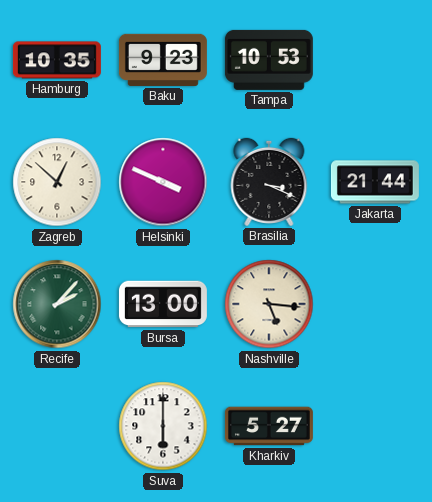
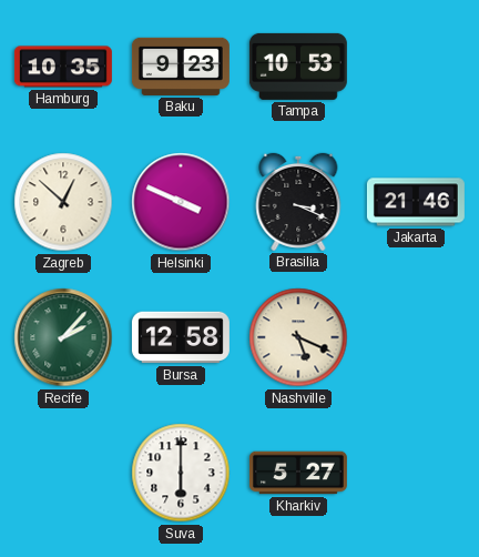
Jakarta: 21:44 -> 21:46
Bursa: 13:00 -> 12:58
Nashville: 5:16 -> 5:19
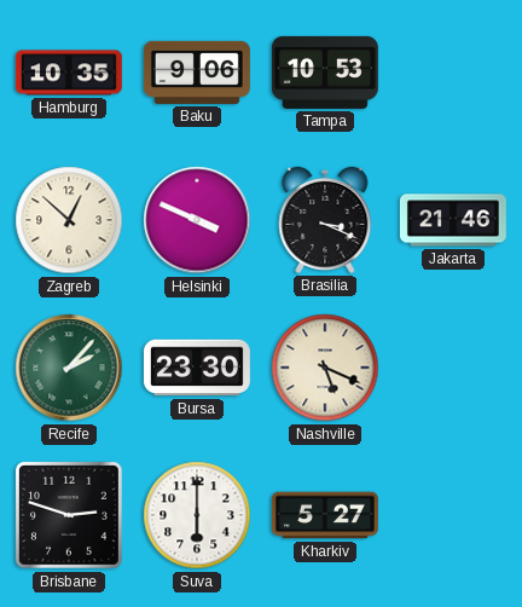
Baku: 9:23 -> 9:06
Bursa: 12:58 -> 23:30
Brisbane: none -> 2:48
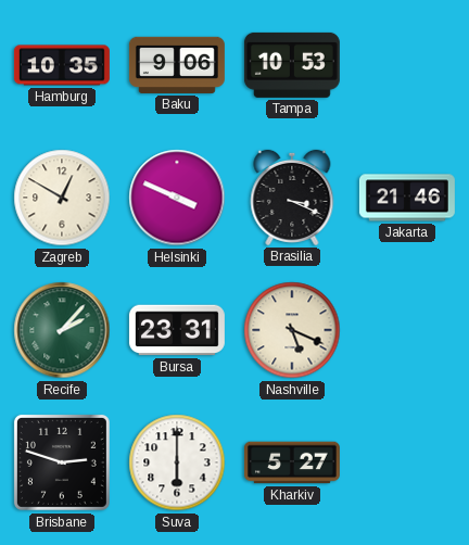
Zagreb: 12:52 -> 12:50
Bursa: 23:30 -> 23:31
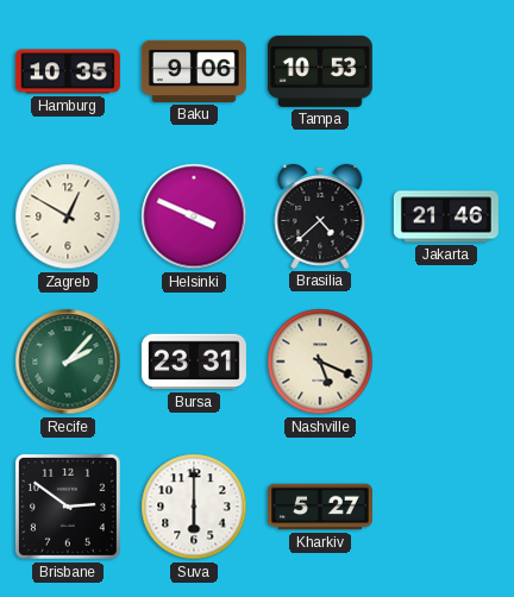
Brasilia: 3:19 -> 4:38
Brisbane: 2:48 -> 2:51
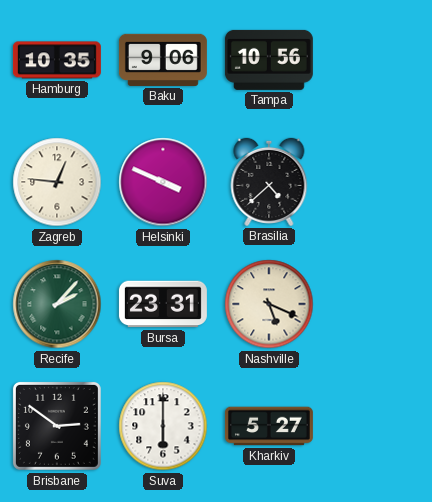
Tampa: 10:53 -> 10:56
Zagreb: 12:50 -> 12:46
Jakarta: 21:46 -> none
